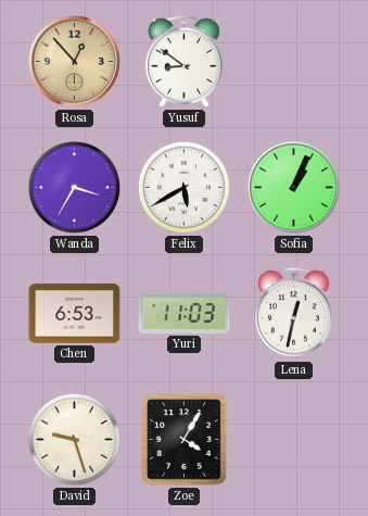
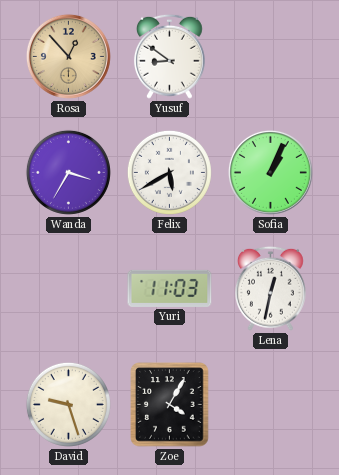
Chen: 6:53 -> none
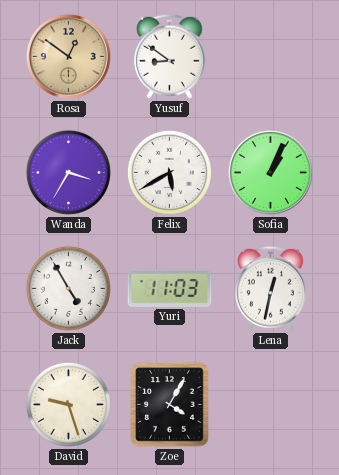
Rosa: 12:53 -> 12:51
Jack: none -> 4:55
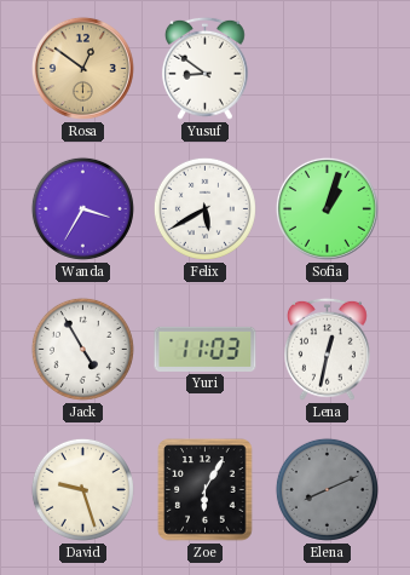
Sofia: 1:04 -> 1:03
Zoe: 4:05 -> 6:05
Elena: none -> 8:11
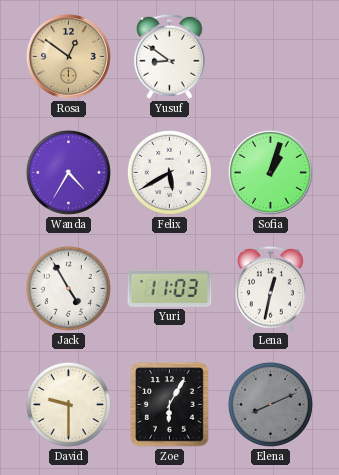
Wanda: 3:35 -> 4:35
David: 9:27 -> 9:30
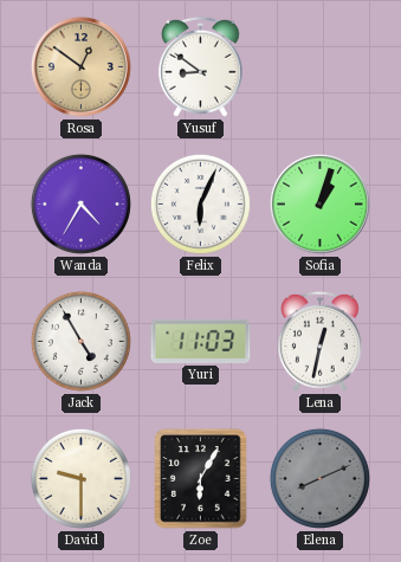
Felix: 5:40 -> 6:04
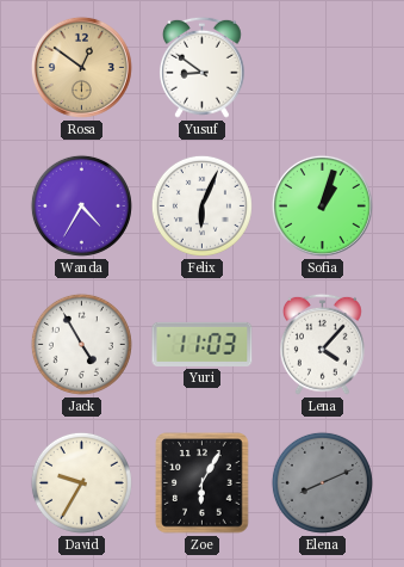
Lena: 12:32 -> 4:07
David: 9:30 -> 9:35
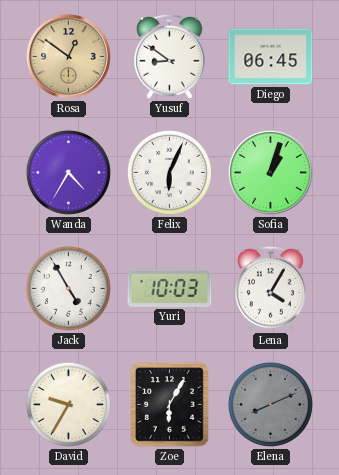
Diego: none -> 06:45
Yuri: 11:03 -> 10:03
Lena: 4:07 -> 4:05
